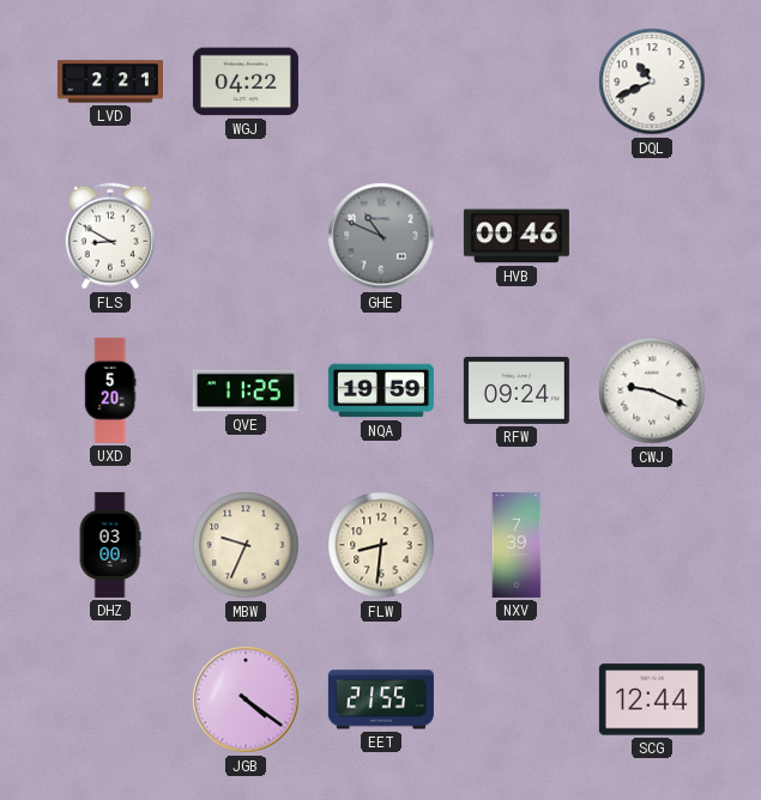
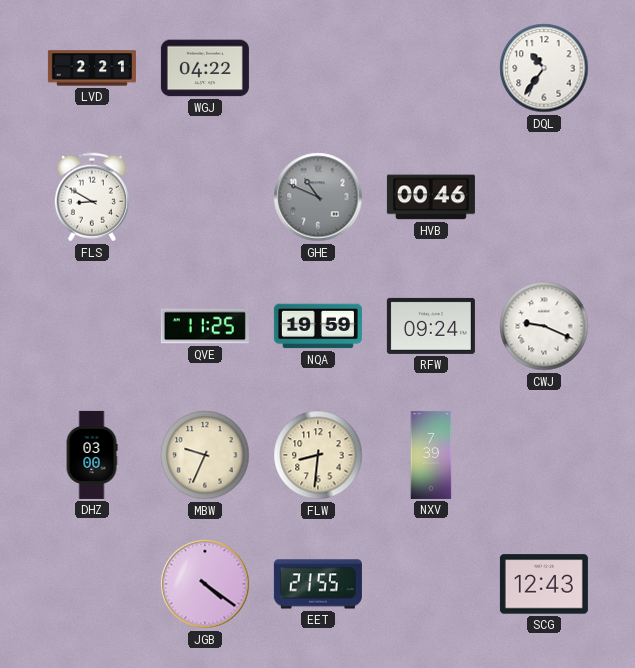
DQL: 10:41 -> 10:36
UXD: 5:20 -> none
SCG: 12:44 -> 12:43
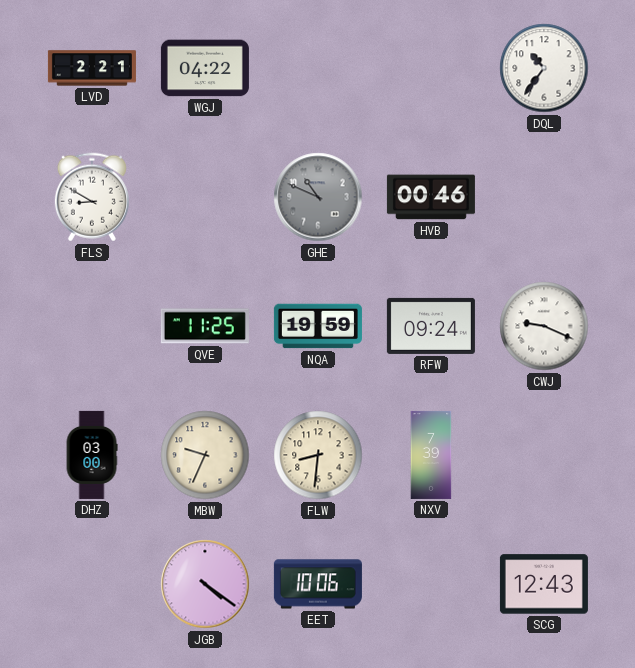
EET: 21:55 -> 10:06
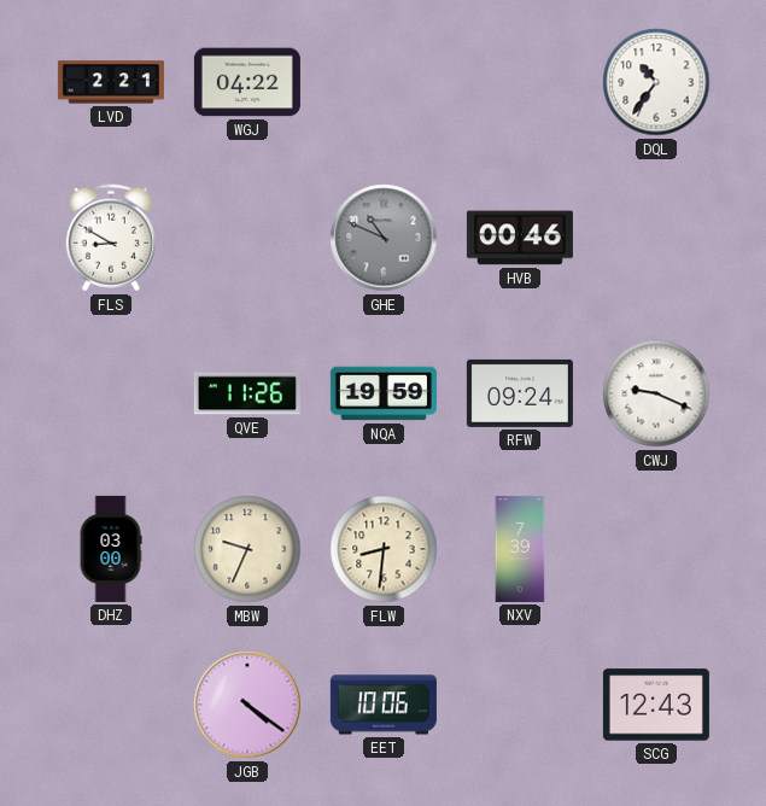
QVE: 11:25 -> 11:26
